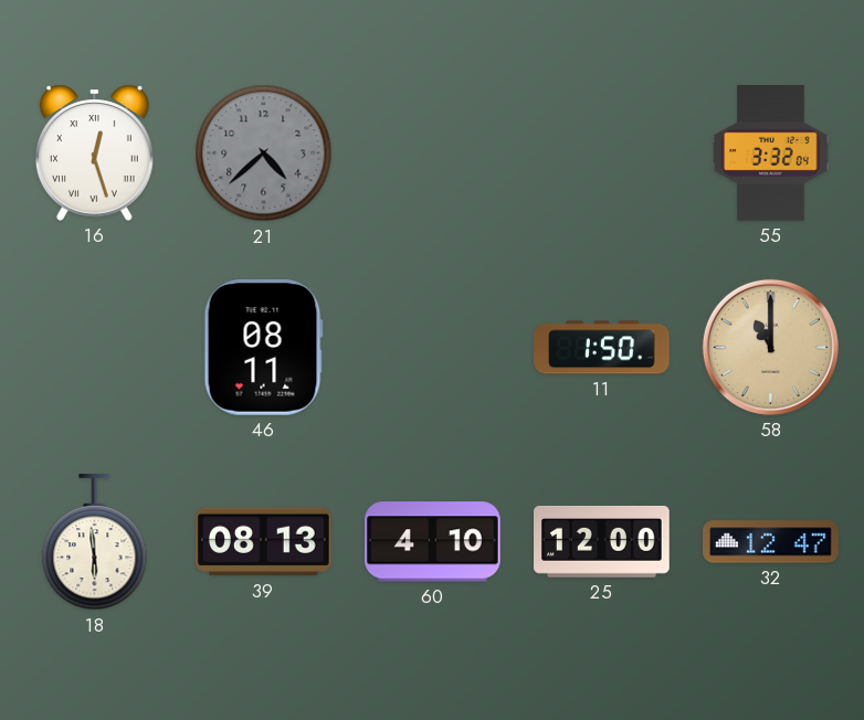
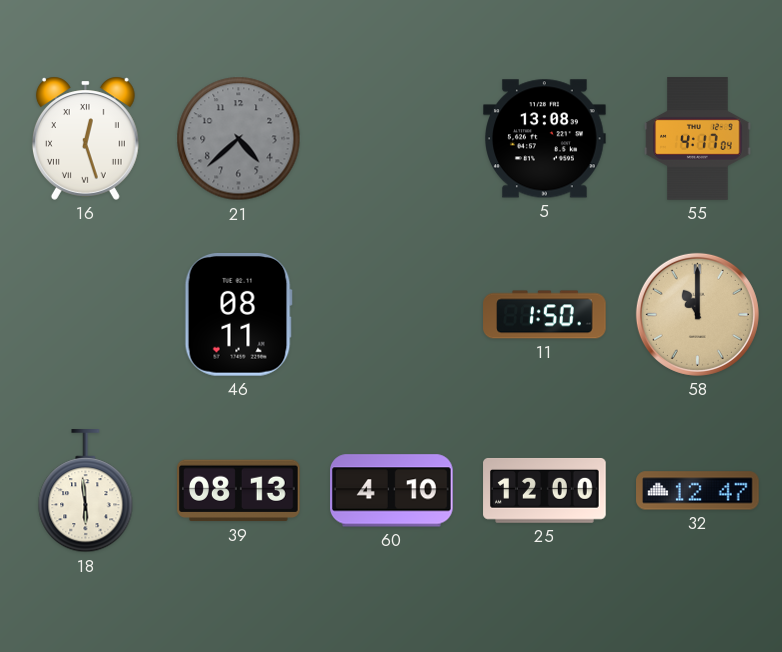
5: none -> 13:08
55: 3:32 -> 4:17
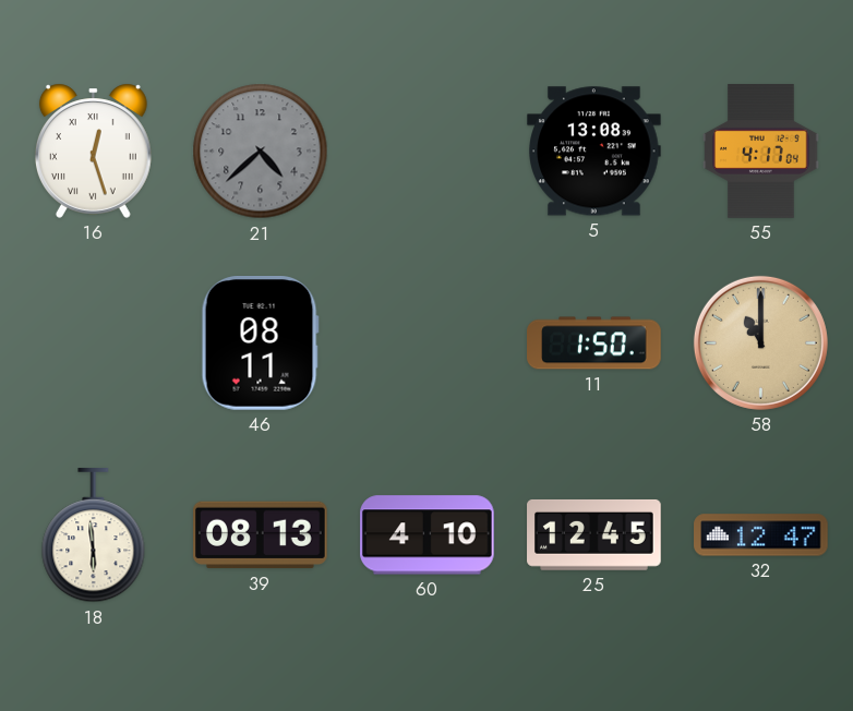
25: 12:00 -> 12:45
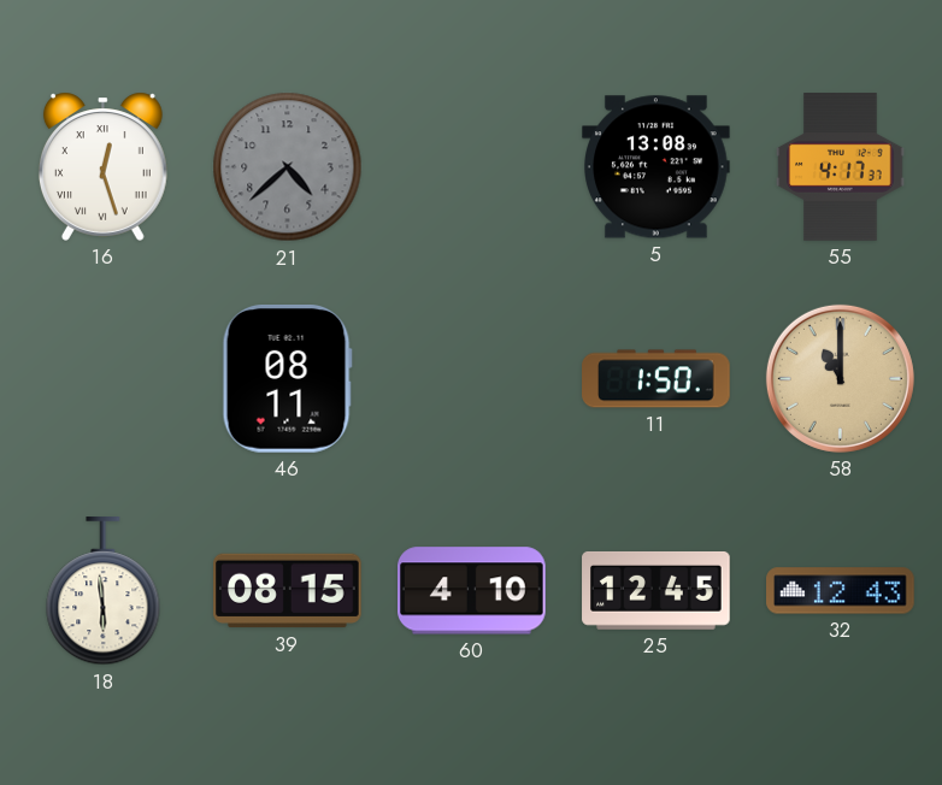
55: 4:17:04 -> 4:17:37
39: 08:13 -> 08:15
32: 12:47 -> 12:43
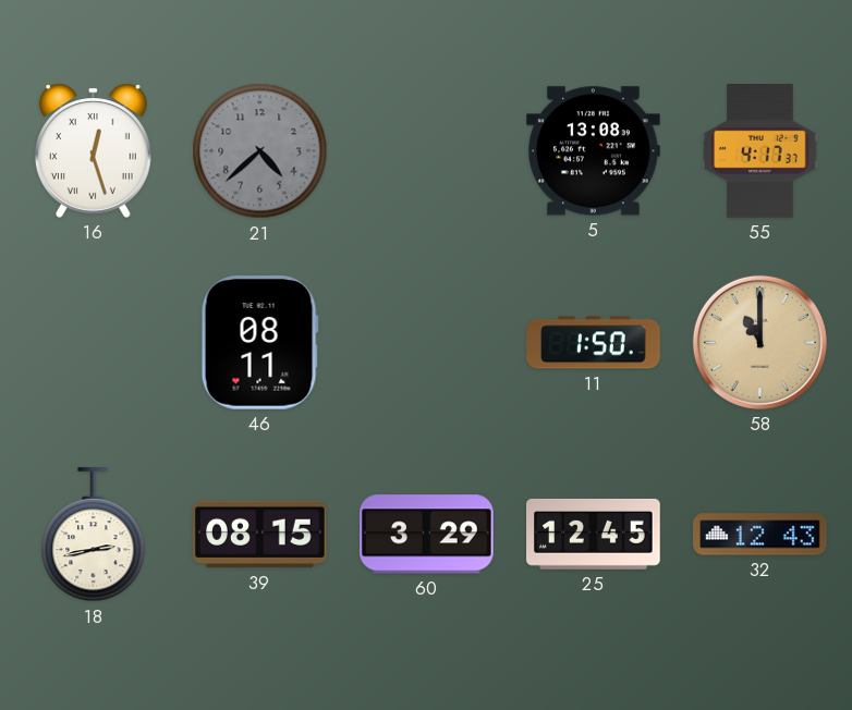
18: 5:59 -> 2:43
60: 4:10 -> 3:29
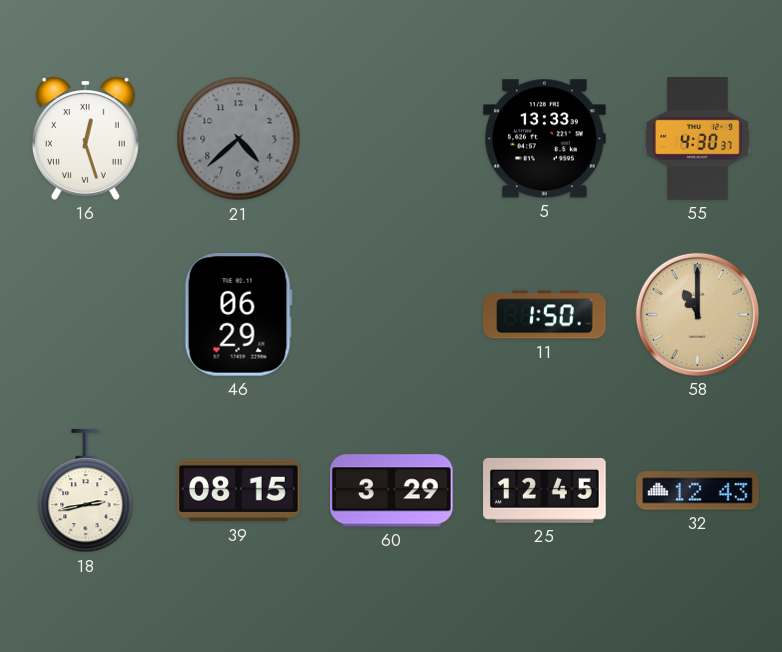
5: 13:08 -> 13:33
55: 4:17 -> 4:30
46: 08:11 -> 06:29
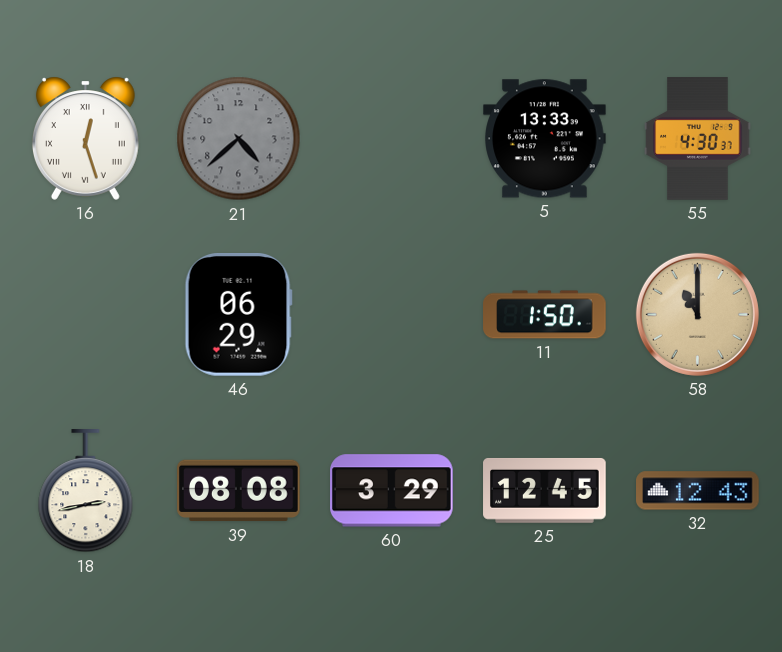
39: 08:15 -> 08:08
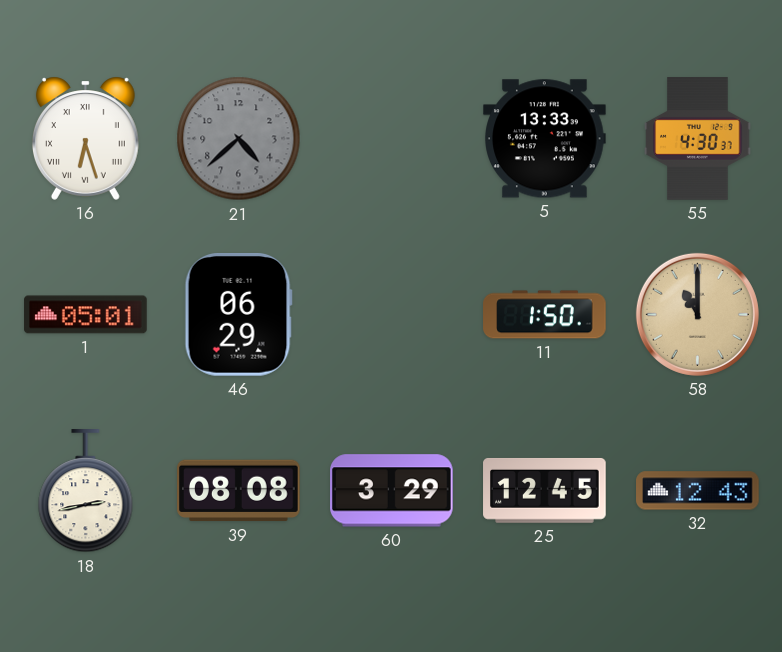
16: 12:27 -> 6:27
1: none -> 05:01
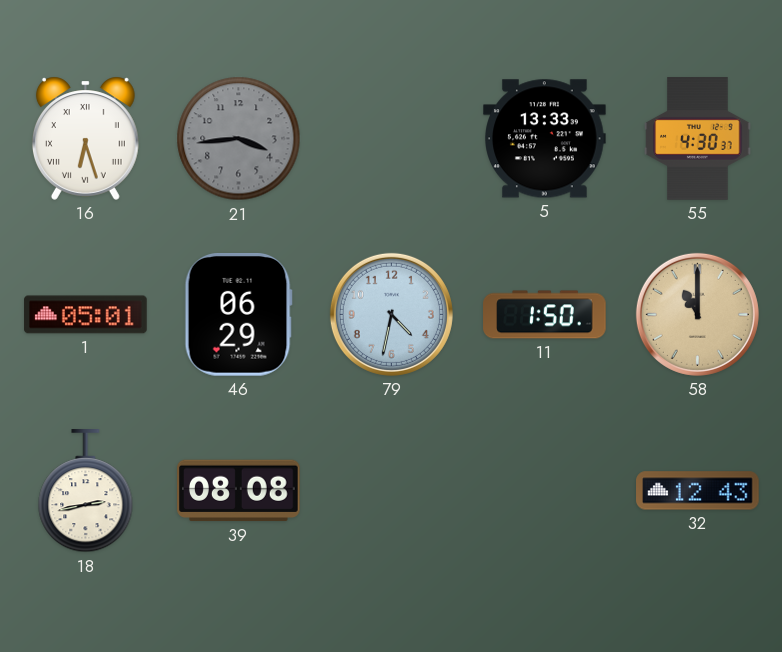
21: 4:38 -> 3:44
79: none -> 4:32
60: 3:29 -> none
25: 12:45 -> none
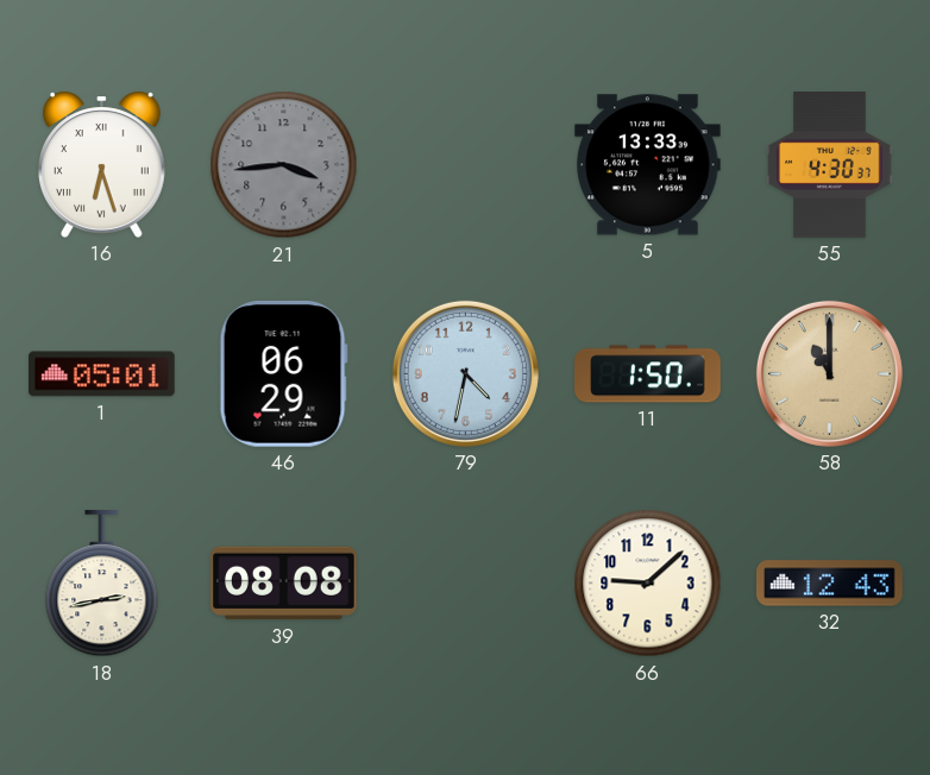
66: none -> 9:08
